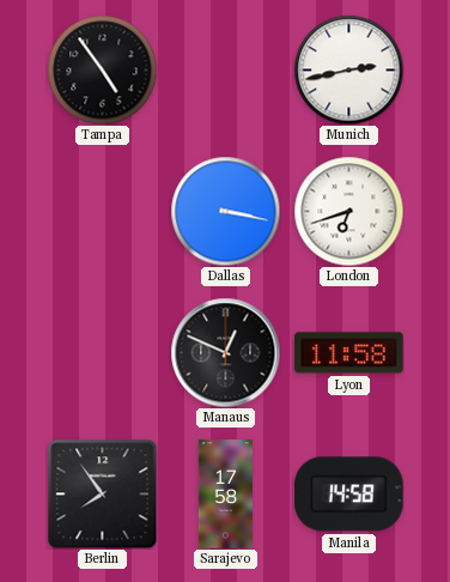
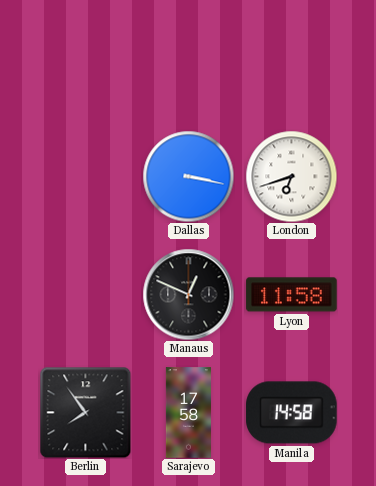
Tampa: 4:54 -> none
Munich: 2:43 -> none
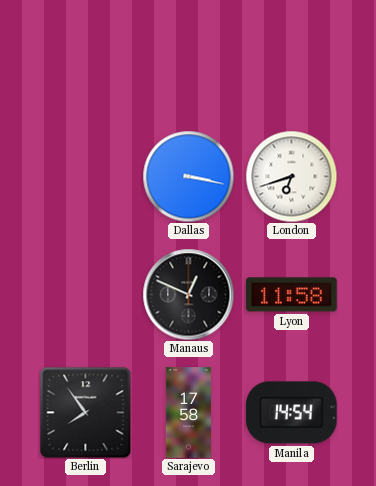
Manila: 14:58 -> 14:54
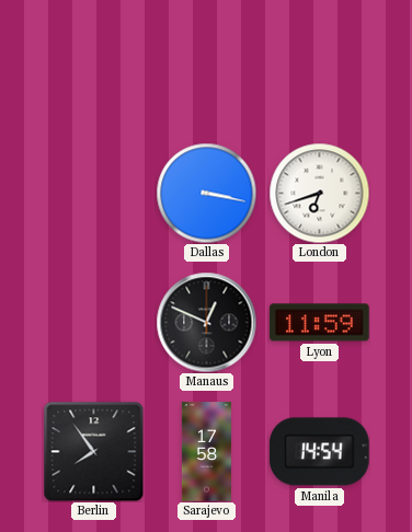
Lyon: 11:58 -> 11:59
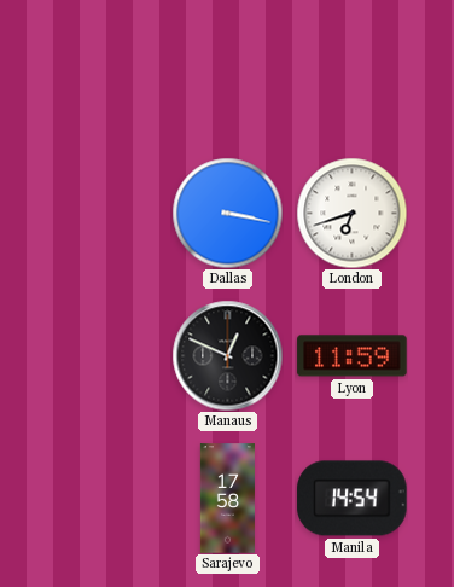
Berlin: 7:54 -> none
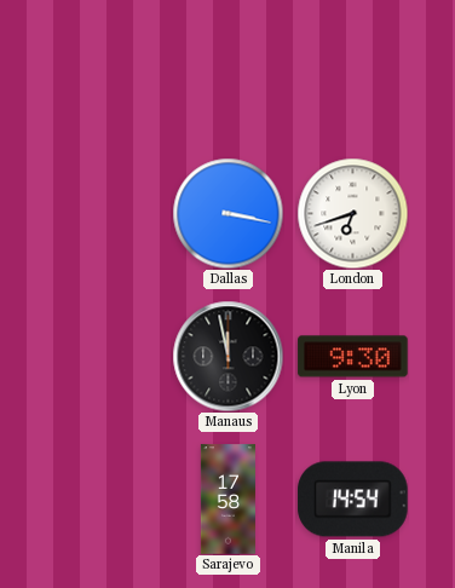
Manaus: 12:49 -> 11:58
Lyon: 11:59 -> 9:30
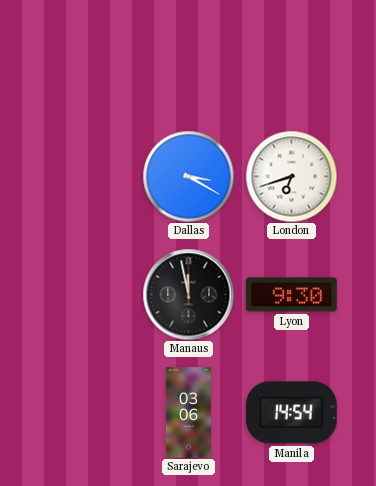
Dallas: 3:17 -> 3:20
Sarajevo: 17:58 -> 03:06
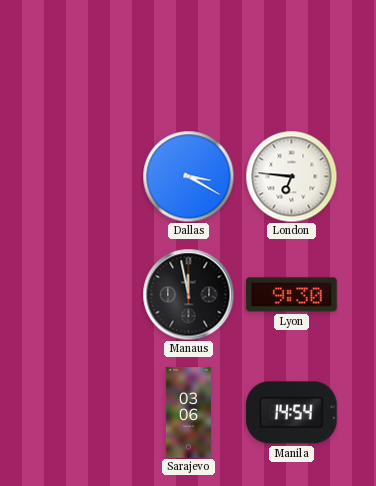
London: 6:42 -> 6:46
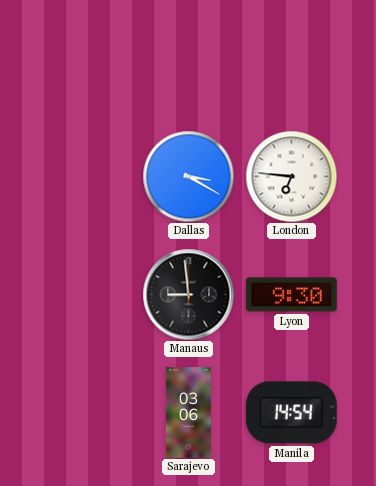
Manaus: 11:58 -> 8:59
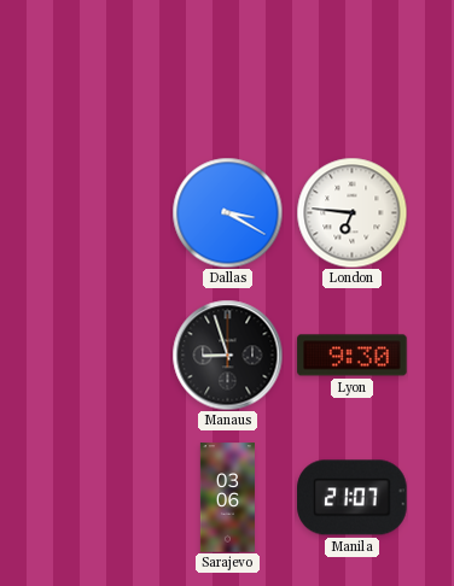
Manaus: 8:59 -> 8:57
Manila: 14:54 -> 21:07
